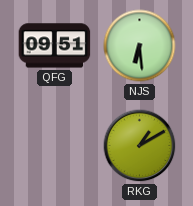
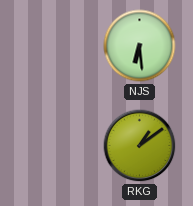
QFG: 09:51 -> none
RKG: 1:10 -> 1:09
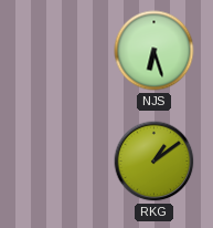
NJS: 6:29 -> 6:27
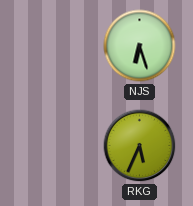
RKG: 1:09 -> 5:34
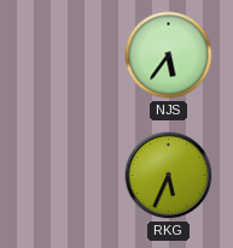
NJS: 6:27 -> 5:36
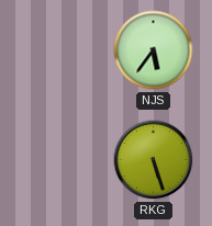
RKG: 5:34 -> 5:27
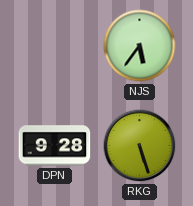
DPN: none -> 9:28
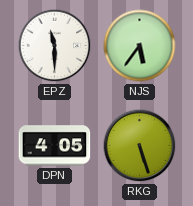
EPZ: none -> 11:30
DPN: 9:28 -> 4:05
